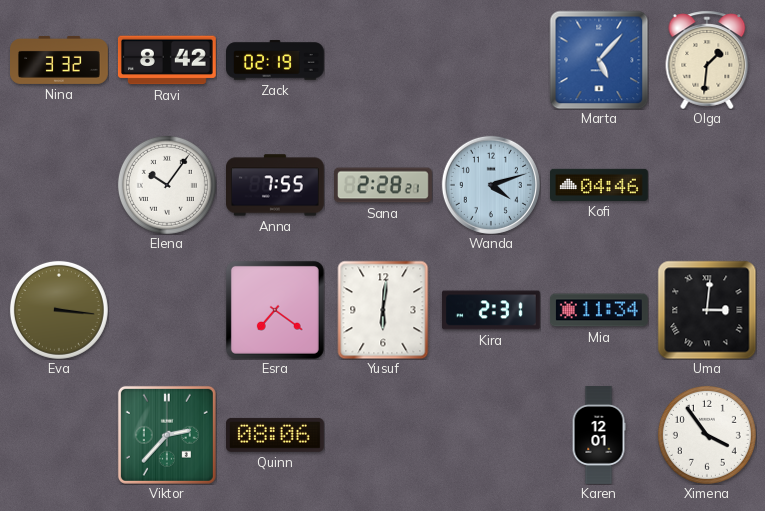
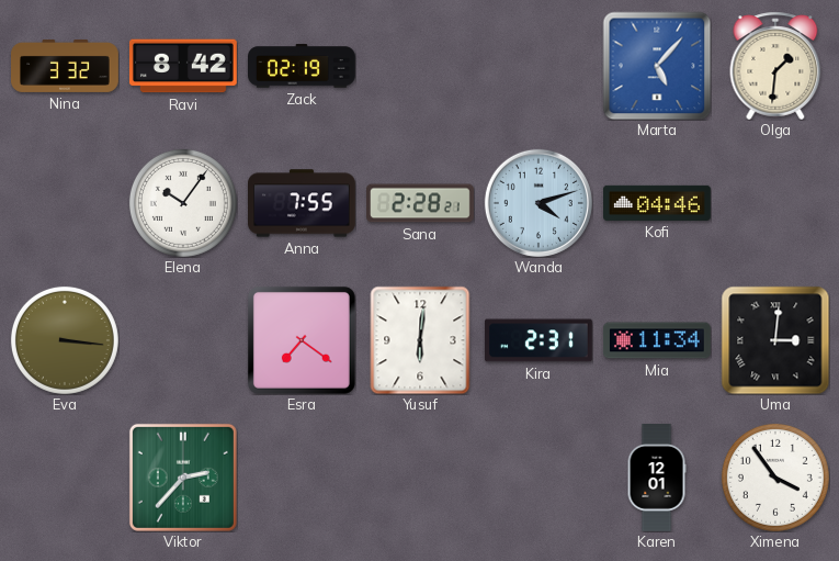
Quinn: 08:06 -> none
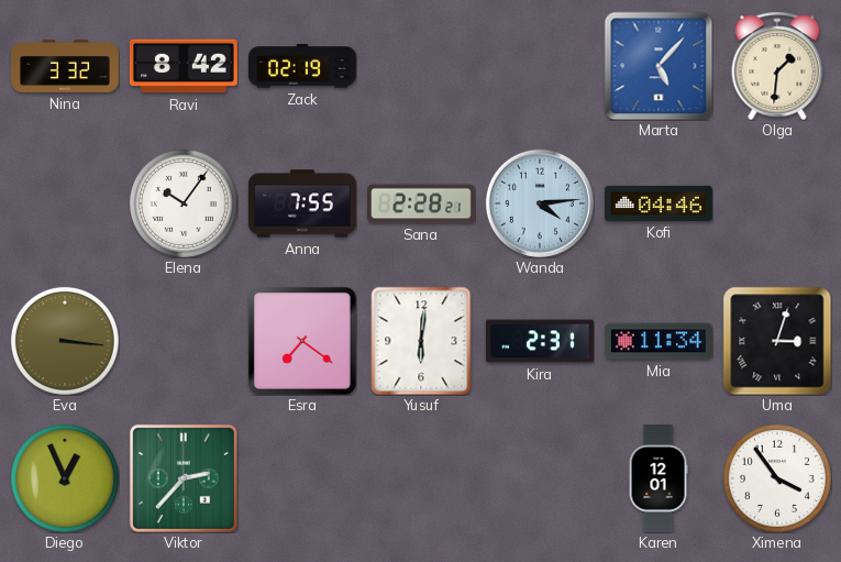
Wanda: 4:12 -> 4:14
Uma: 3:01 -> 3:03
Diego: none -> 12:56
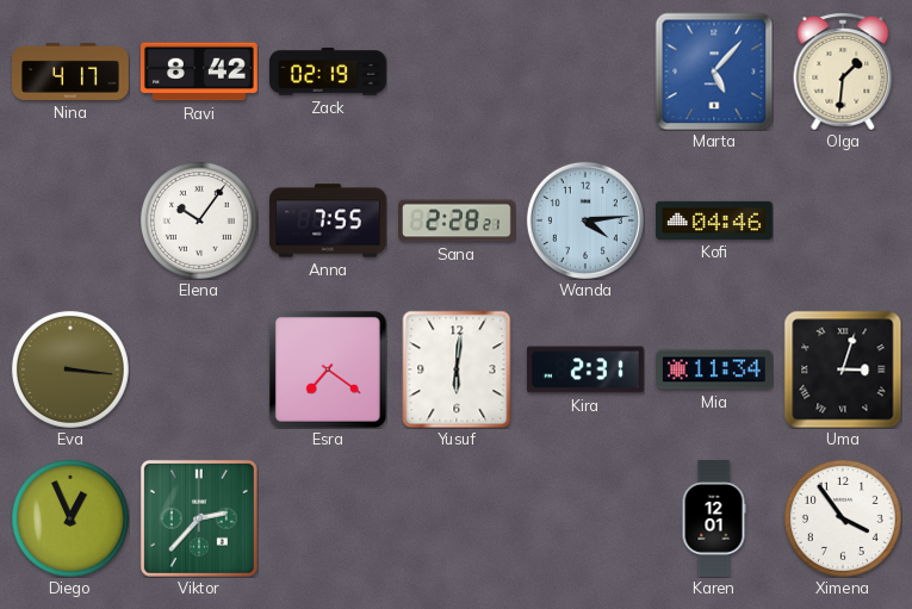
Nina: 3:32 -> 4:17
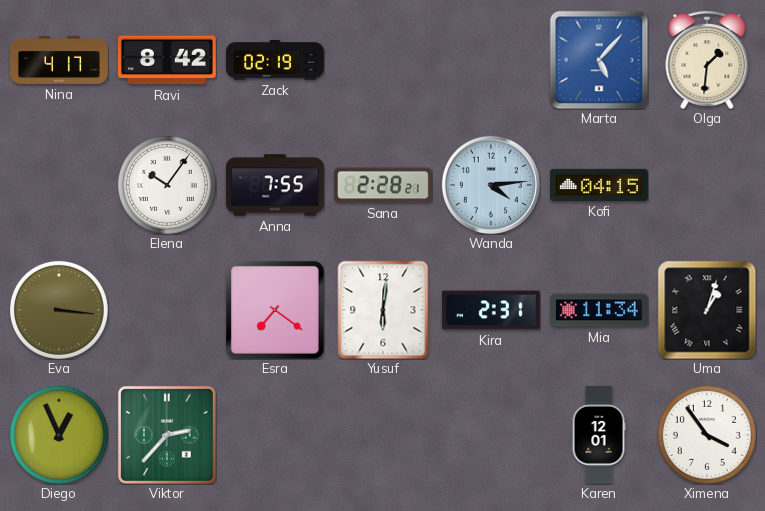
Kofi: 04:46 -> 04:15
Uma: 3:03 -> 1:03
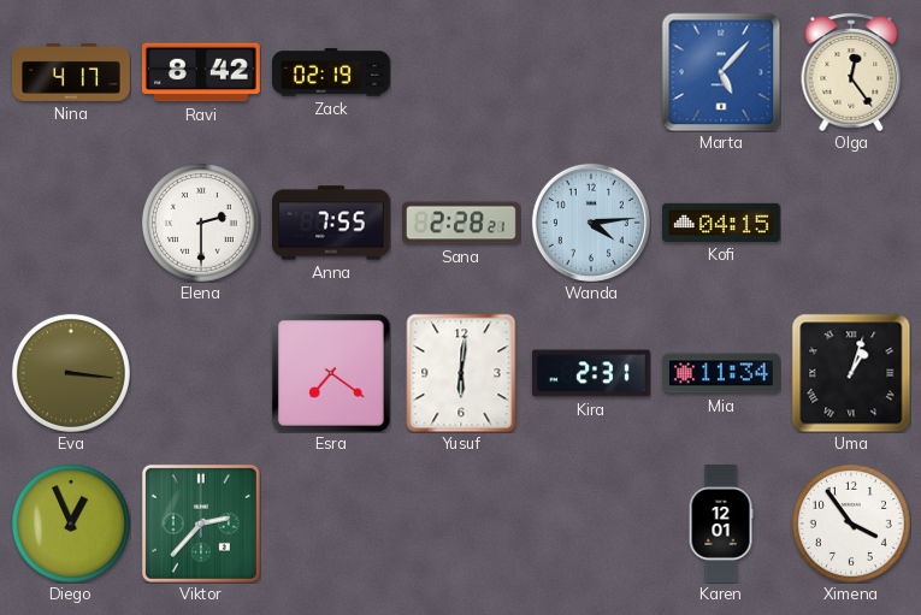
Olga: 1:31 -> 12:24
Elena: 10:06 -> 2:30
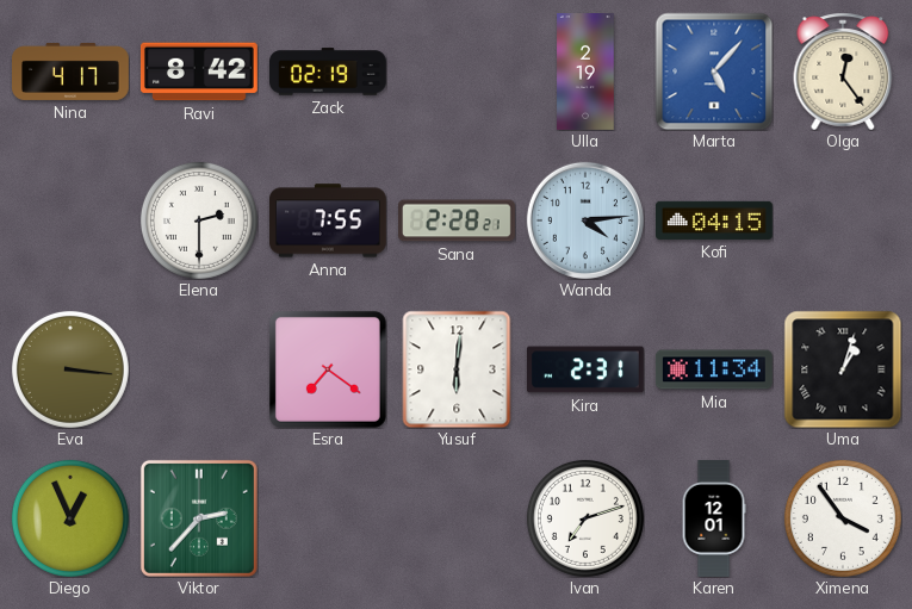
Ulla: none -> 2:19
Ivan: none -> 7:12
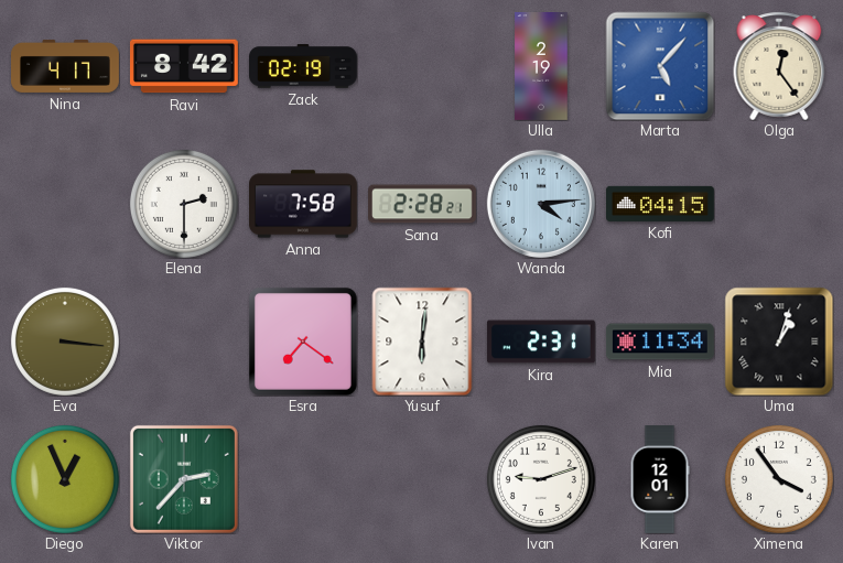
Anna: 7:55 -> 7:58
Ivan: 7:12 -> 9:12
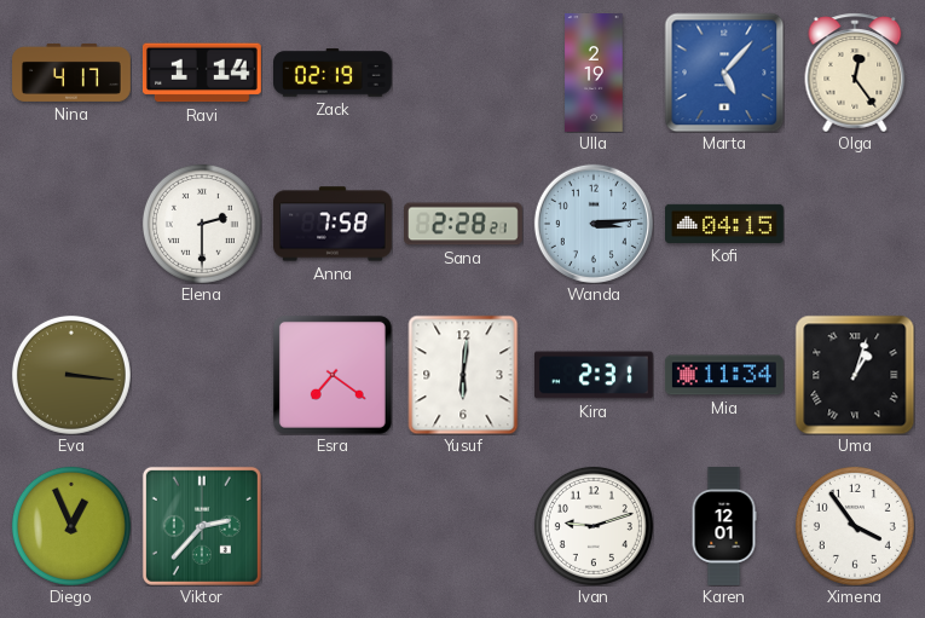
Ravi: 8:42 -> 1:14
Wanda: 4:14 -> 3:14
